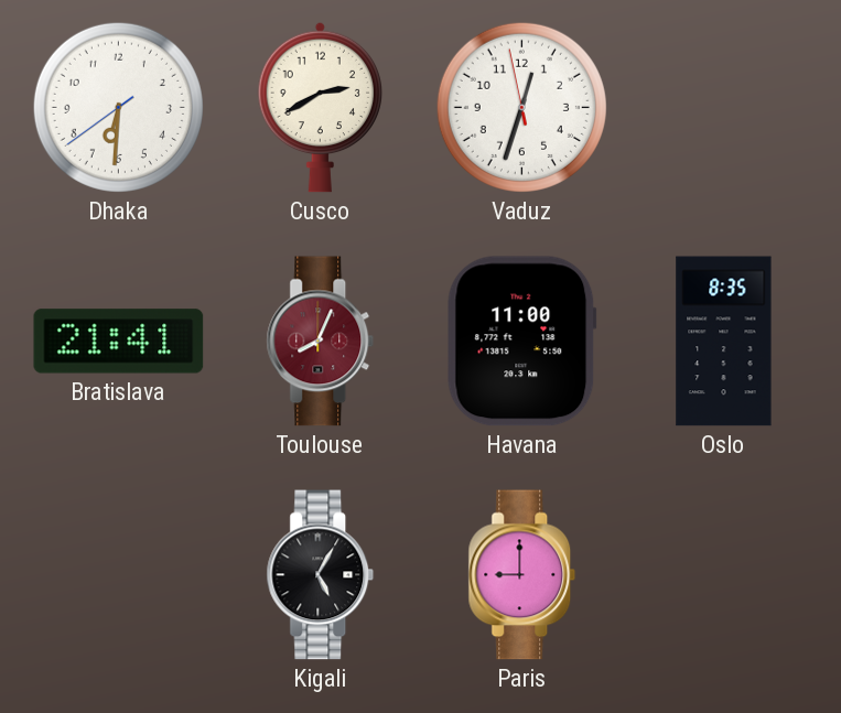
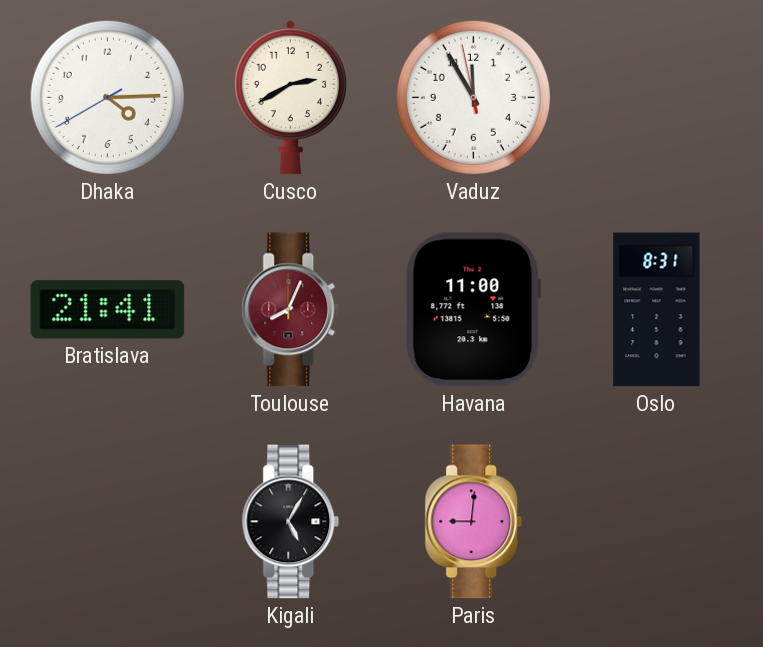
Dhaka: 6:30 -> 4:14
Vaduz: 12:32 -> 11:54
Oslo: 8:35 -> 8:31
Paris: 9:00 -> 9:01
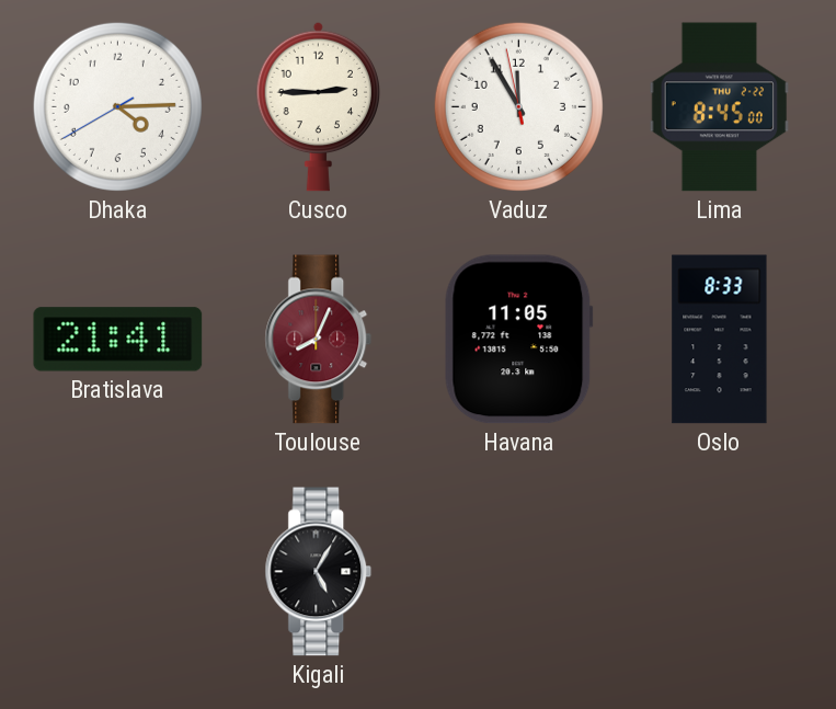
Cusco: 2:40 -> 2:45
Lima: none -> 8:45
Havana: 11:00 -> 11:05
Oslo: 8:31 -> 8:33
Paris: 9:01 -> none
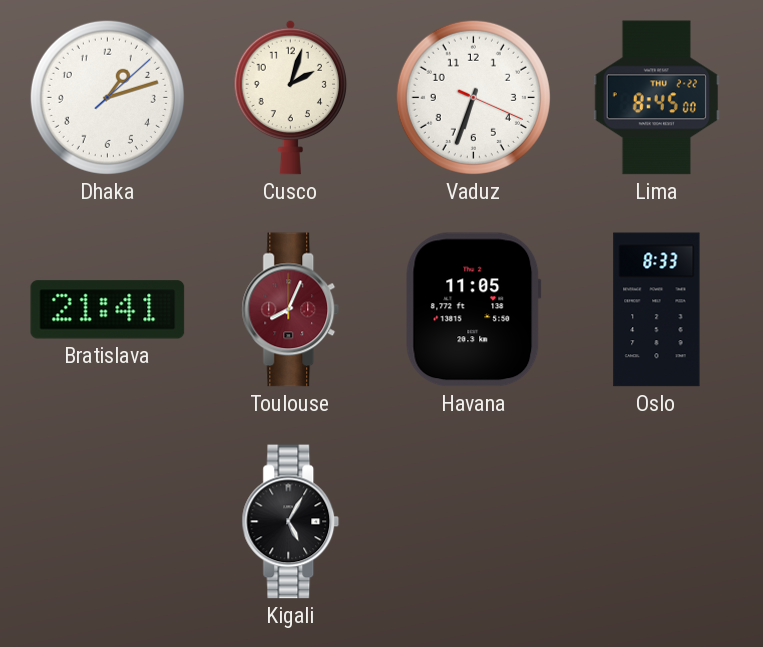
Dhaka: 4:14 -> 1:12
Cusco: 2:45 -> 2:03
Vaduz: 11:54 -> 6:33
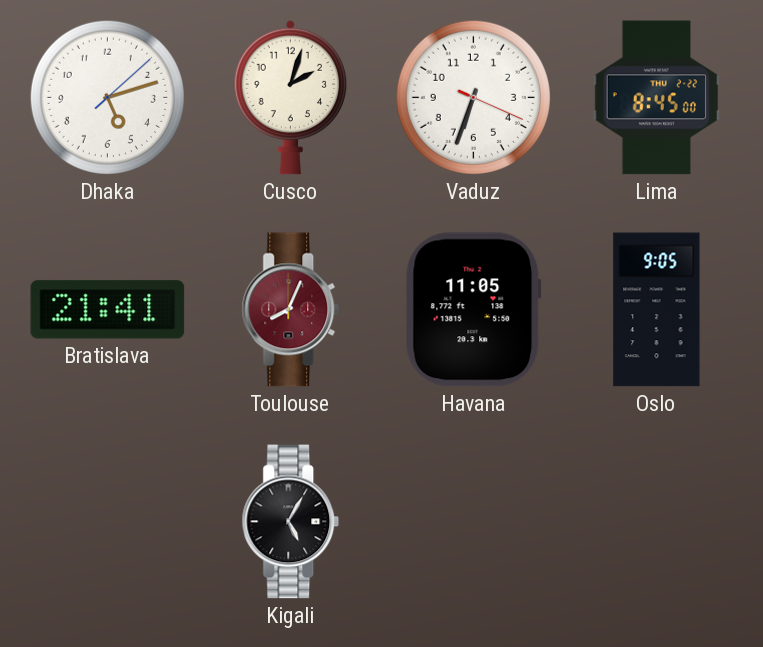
Dhaka: 1:12 -> 5:12
Oslo: 8:33 -> 9:05
